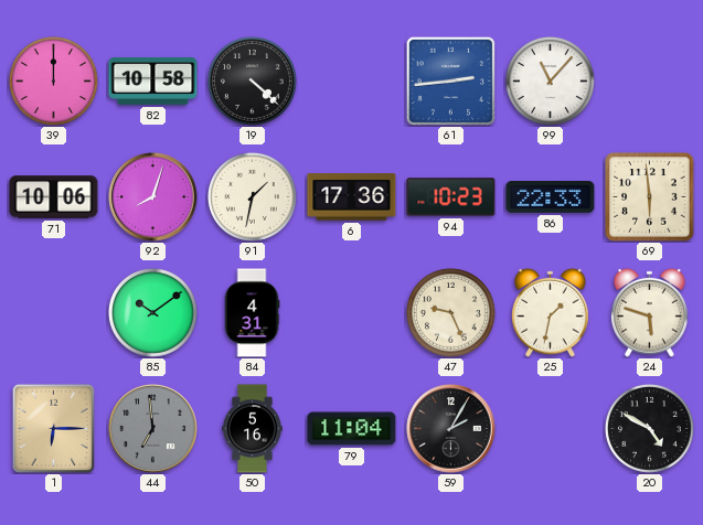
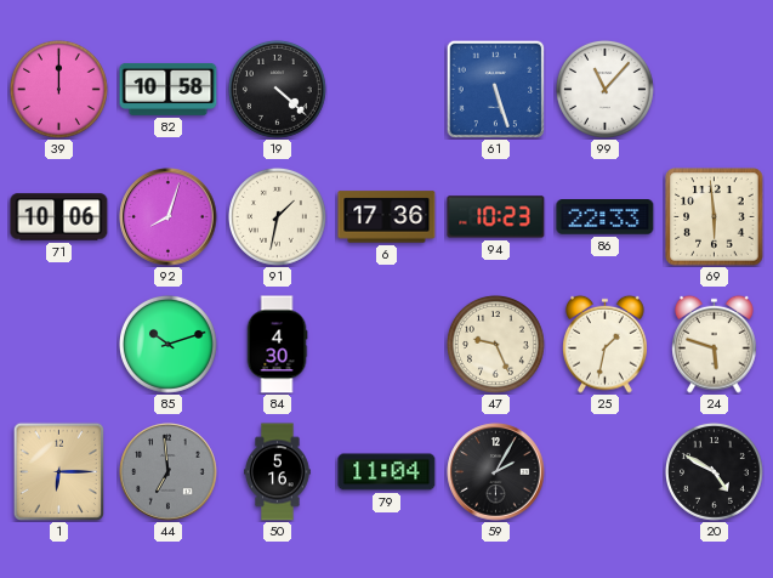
61: 2:44 -> 5:27
85: 10:09 -> 10:12
84: 4:31 -> 4:30
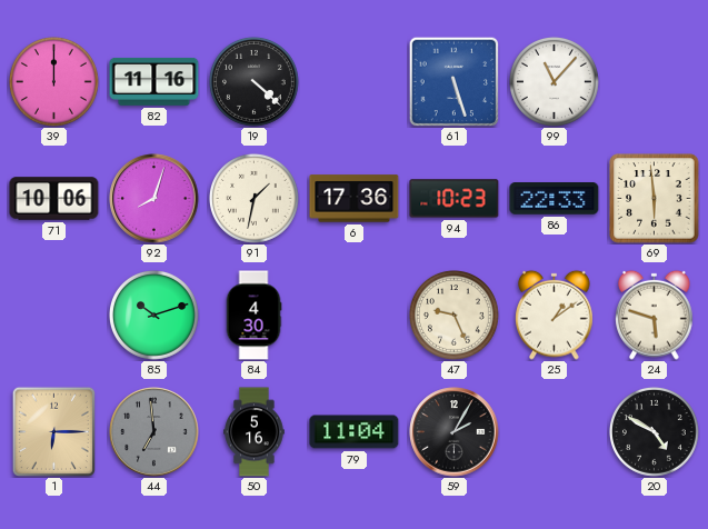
82: 10:58 -> 11:16
25: 1:32 -> 1:09
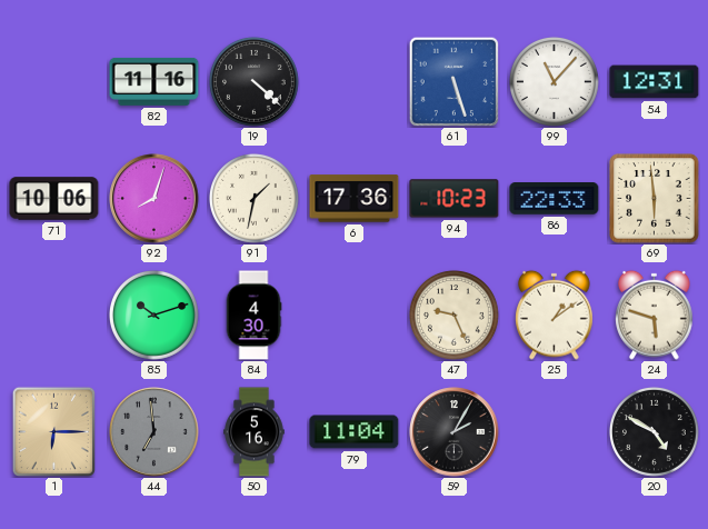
39: 12:00 -> none
54: none -> 12:31
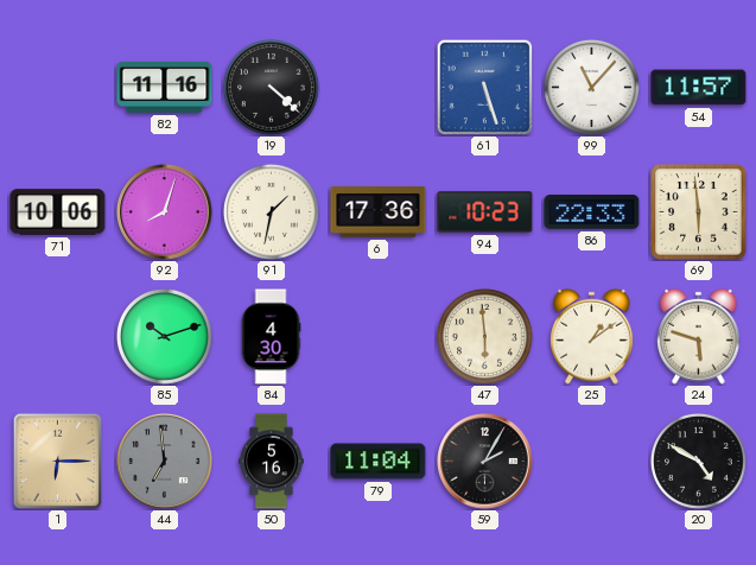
54: 12:31 -> 11:57
47: 9:26 -> 5:59
